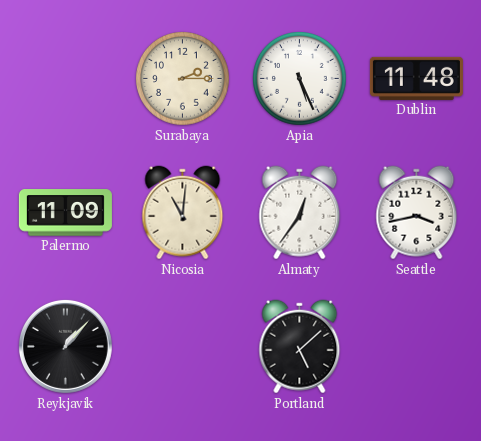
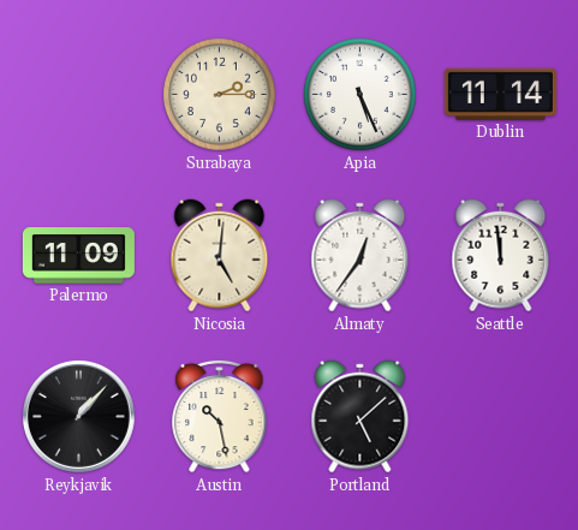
Dublin: 11:48 -> 11:14
Nicosia: 11:01 -> 5:01
Seattle: 3:43 -> 11:59
Austin: none -> 10:28
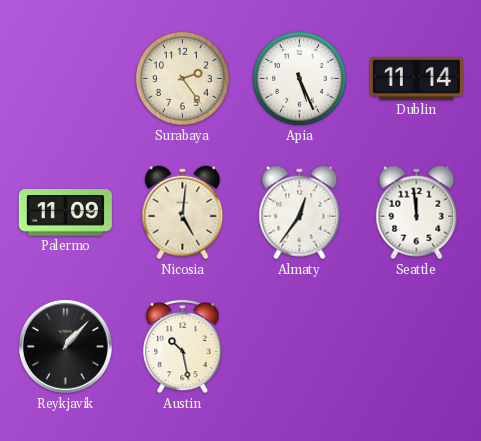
Surabaya: 2:15 -> 2:24
Portland: 5:08 -> none
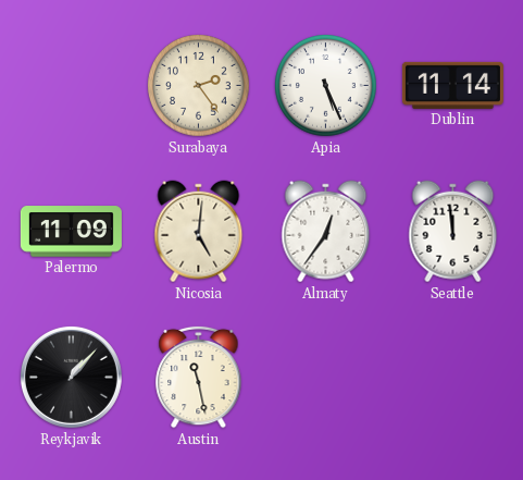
Austin: 10:28 -> 11:28
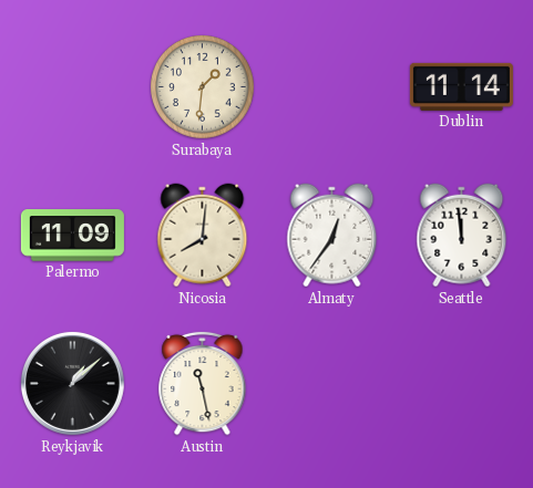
Surabaya: 2:24 -> 1:31
Apia: 5:26 -> none
Nicosia: 5:01 -> 8:01
Reykjavik: 1:07 -> 1:08
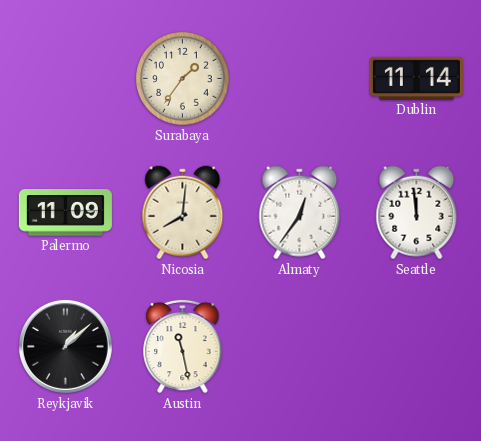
Surabaya: 1:31 -> 1:36
